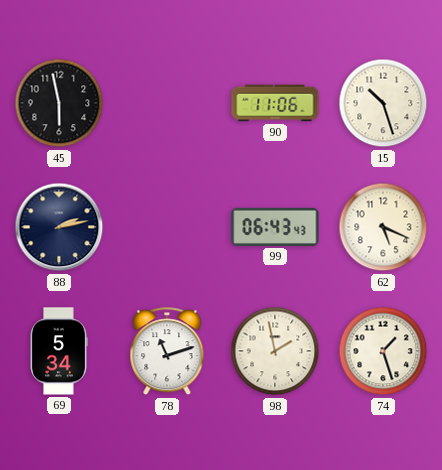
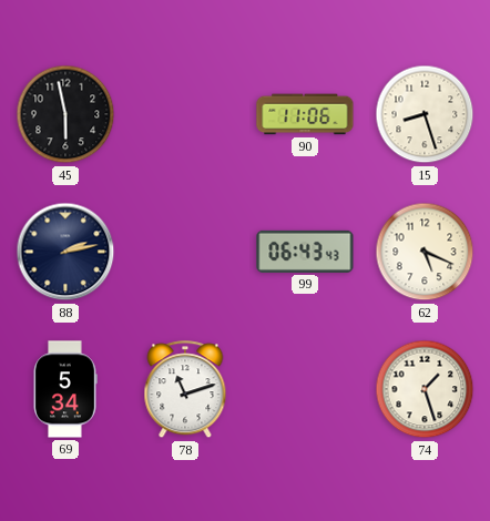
15: 10:27 -> 8:27
98: 1:58 -> none
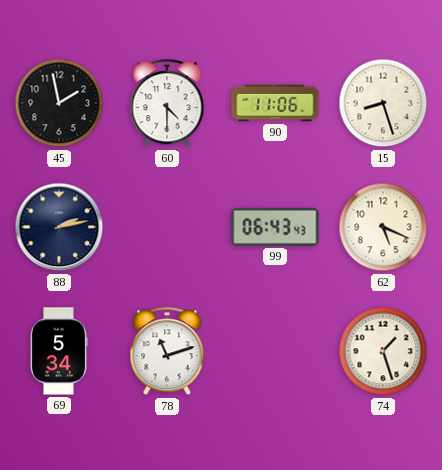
45: 5:58 -> 1:58
60: none -> 4:30
